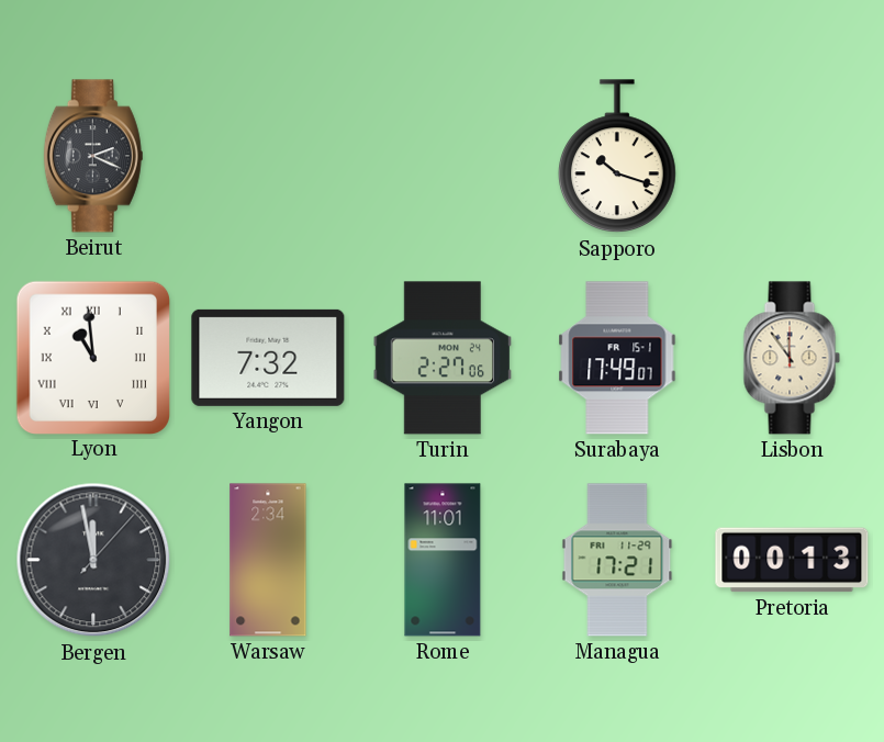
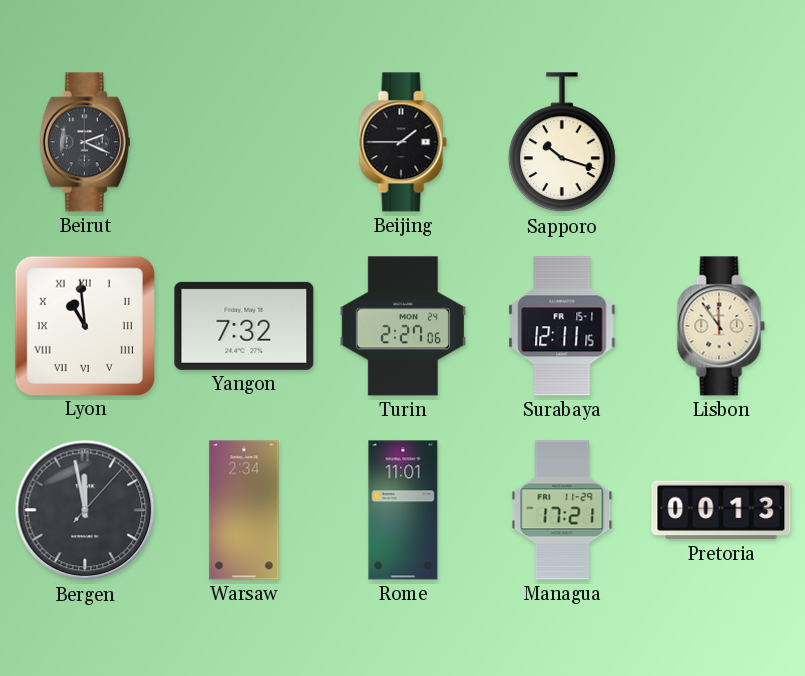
Beijing: none -> 1:45
Surabaya: 17:49 -> 12:11
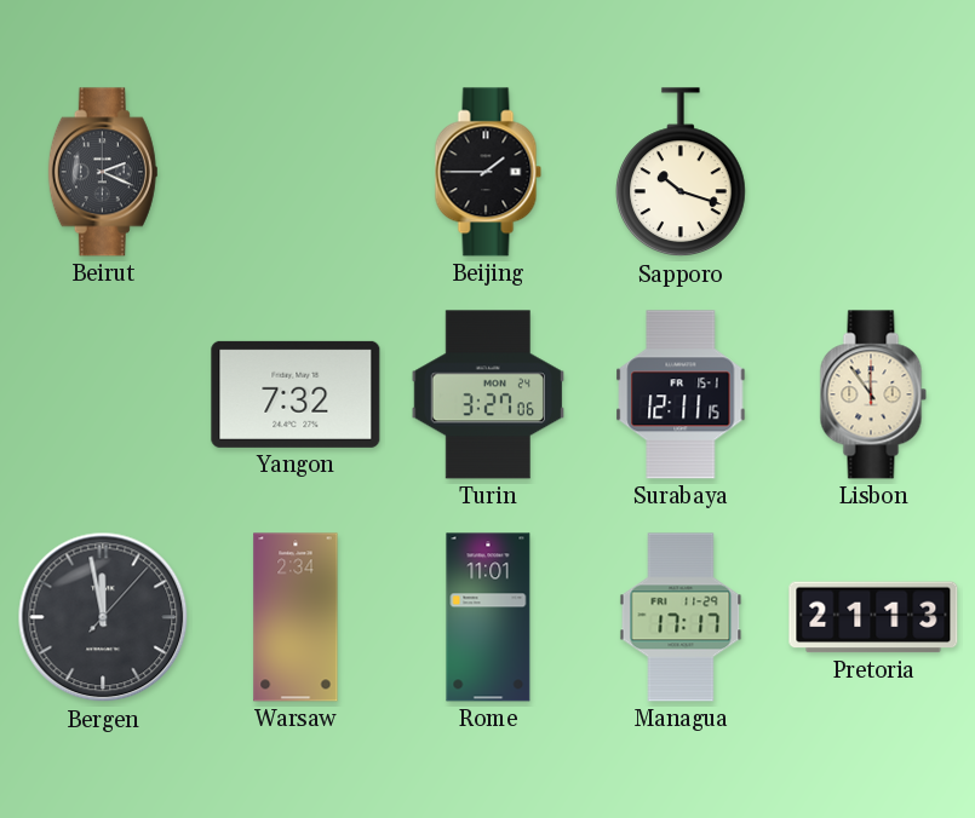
Lyon: 10:59 -> none
Turin: 2:27 -> 3:27
Managua: 17:21 -> 17:17
Pretoria: 00:13 -> 21:13
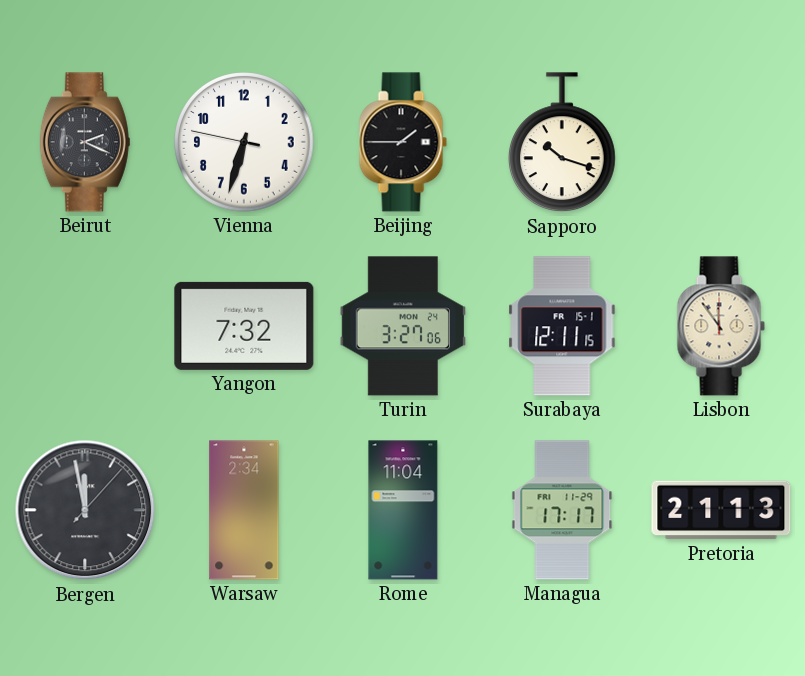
Vienna: none -> 6:32
Rome: 11:01 -> 11:04
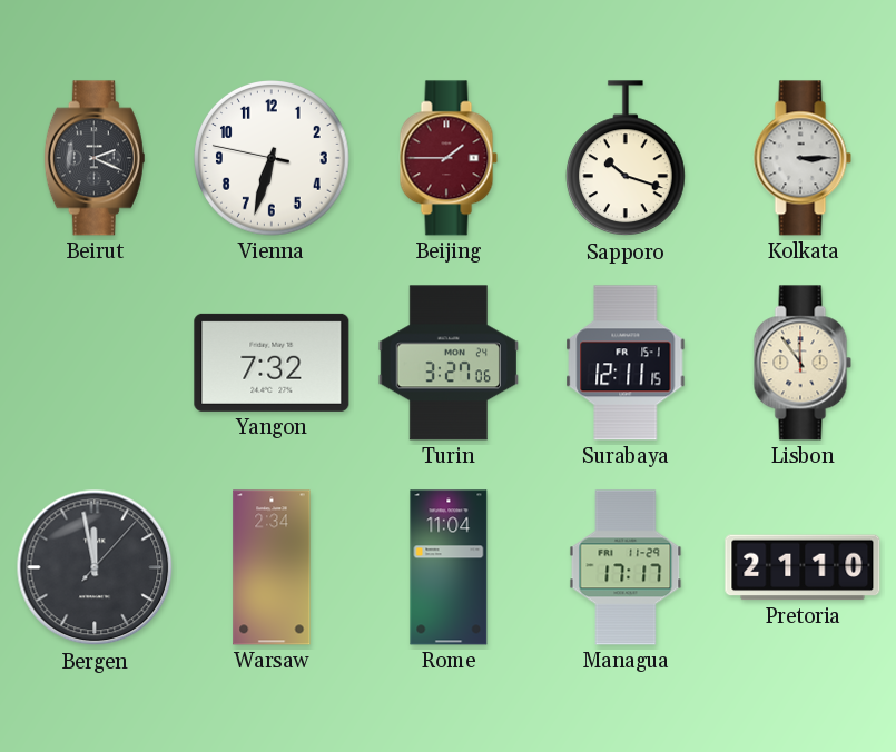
Beijing dial: black -> burgundy
Kolkata: none -> 3:15
Pretoria: 21:13 -> 21:10
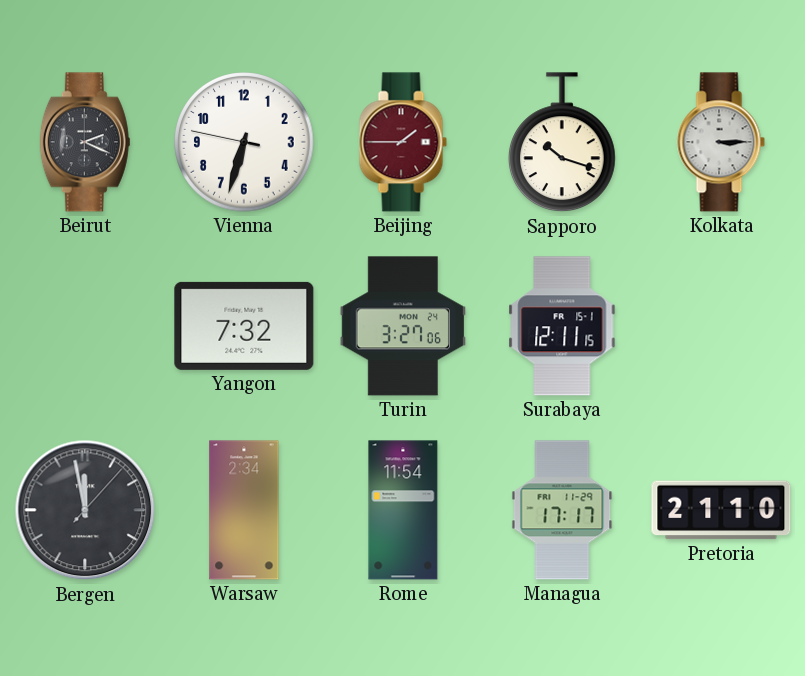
Lisbon: 11:54 -> none
Rome: 11:04 -> 11:54
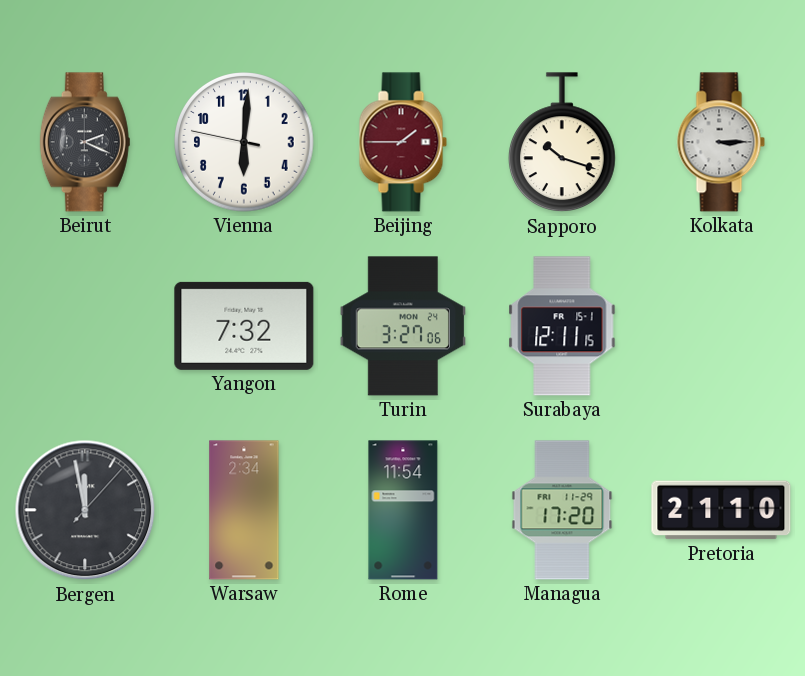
Vienna: 6:32 -> 6:00
Managua: 17:17 -> 17:20
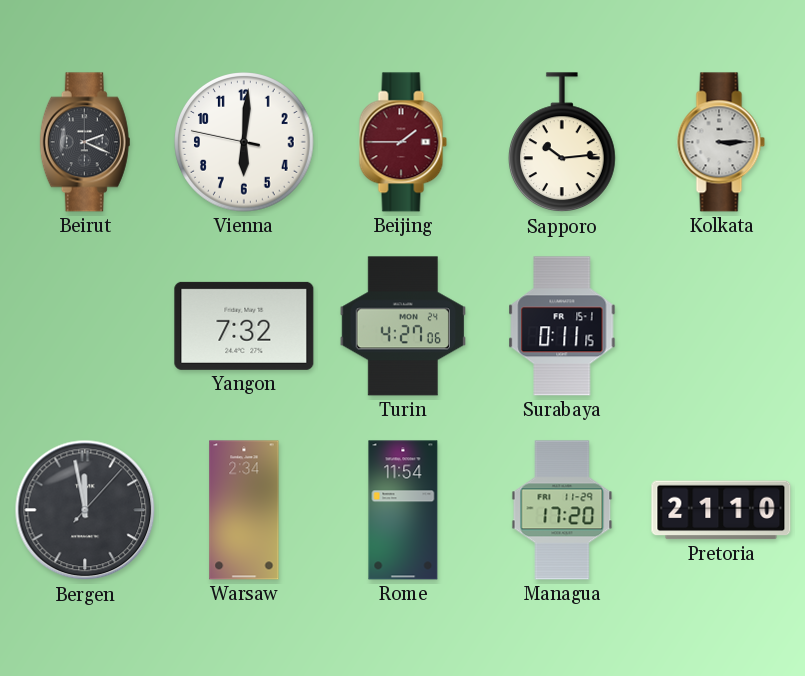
Sapporo: 10:18 -> 10:14
Turin: 3:27 -> 4:27
Surabaya: 12:11 -> 0:11
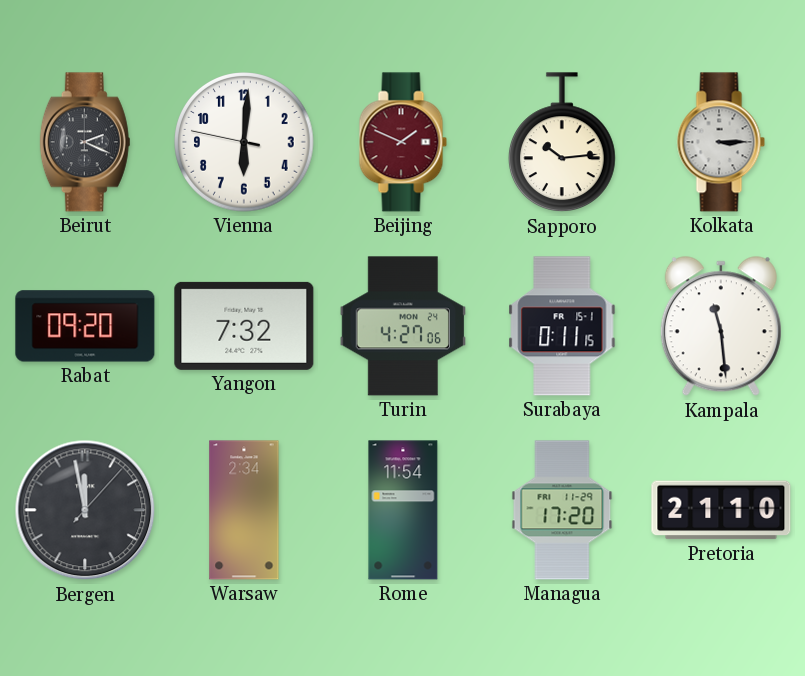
Beijing: 1:45 -> 1:49
Rabat: none -> 09:20
Kampala: none -> 11:29
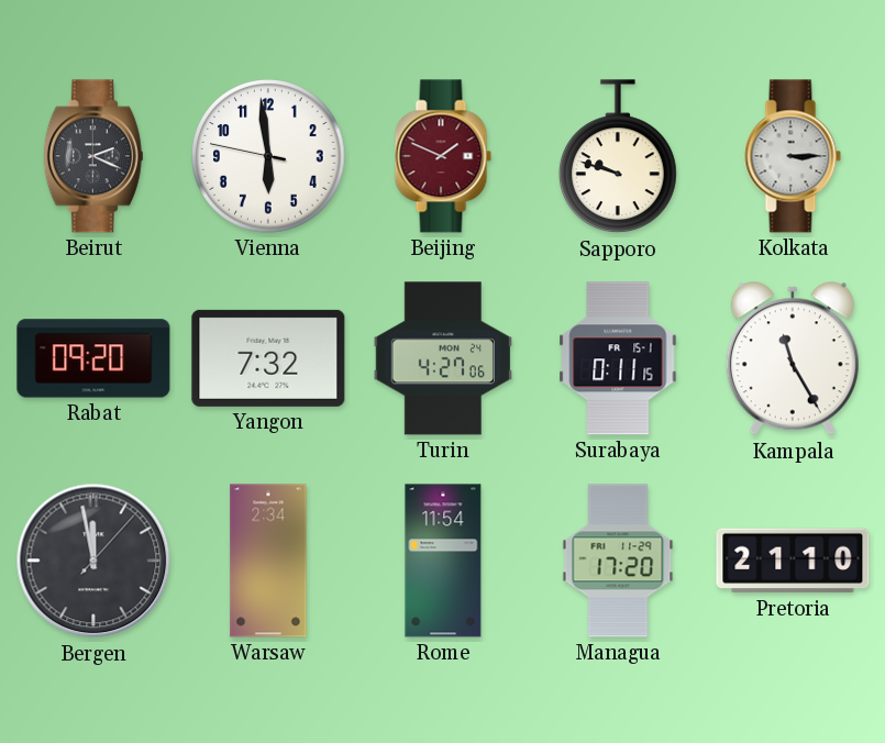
Vienna: 6:00 -> 5:58
Sapporo: 10:14 -> 9:48
Kampala: 11:29 -> 11:25
